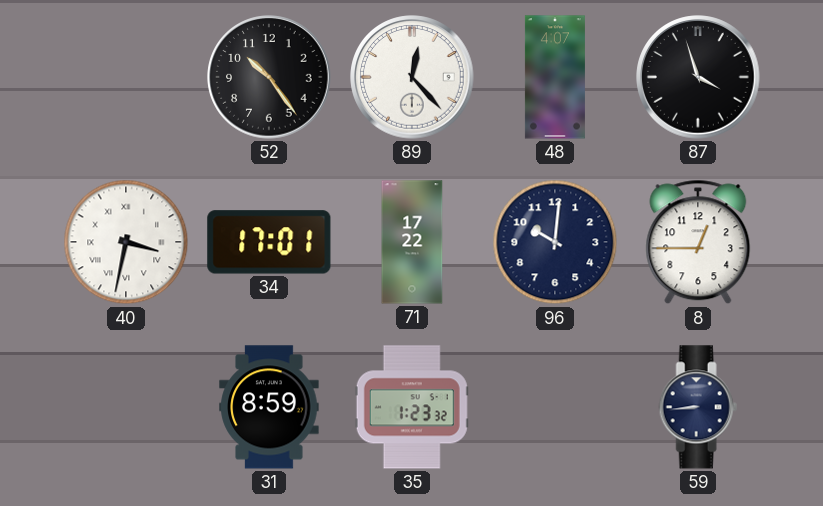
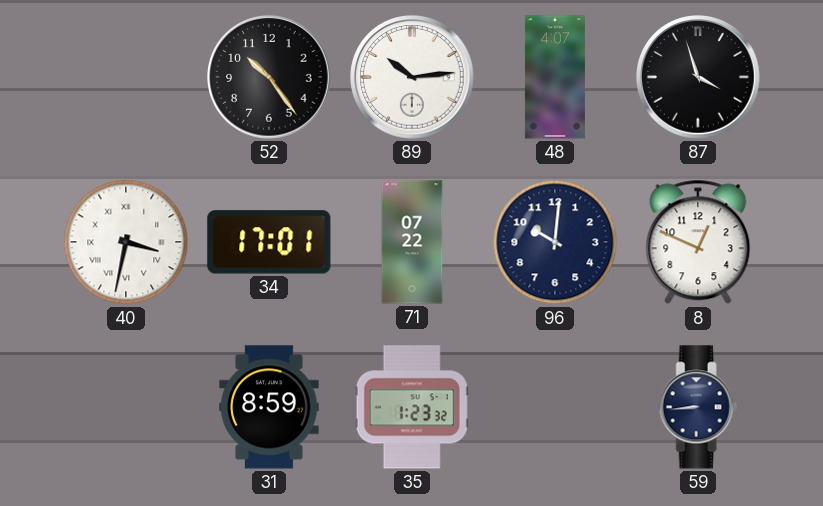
89: 12:23 -> 10:14
71: 17:22 -> 07:22
8: 12:45 -> 12:49
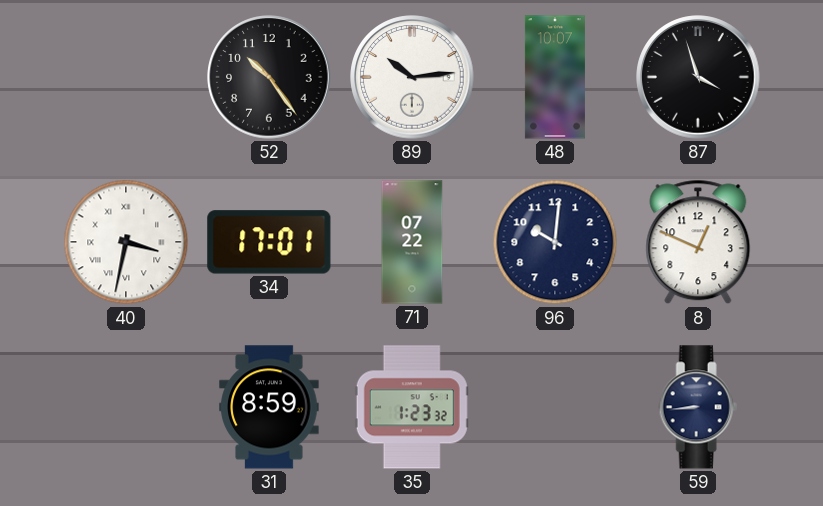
48: 4:07 -> 10:07
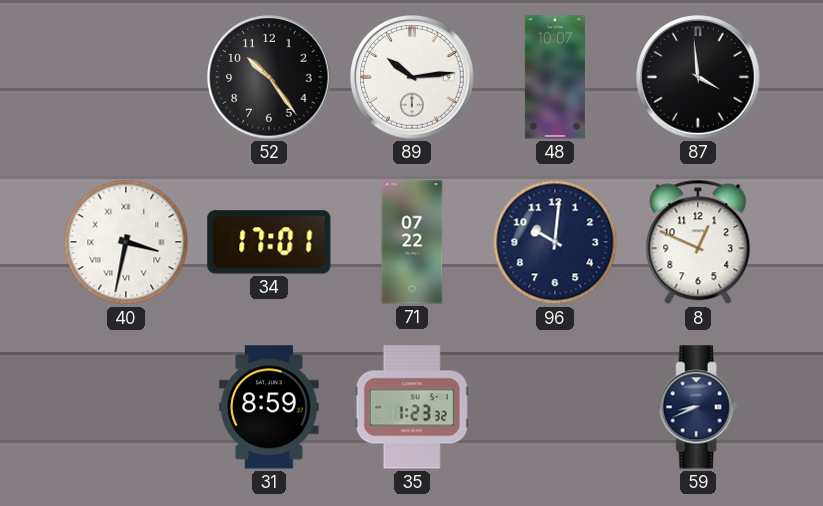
87: 3:57 -> 3:59
59: 8:44 -> 8:41
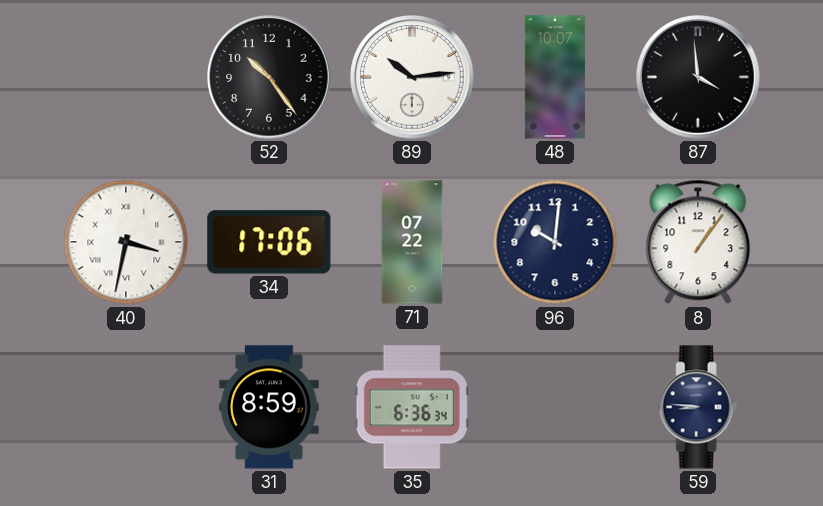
34: 17:01 -> 17:06
8: 12:49 -> 1:06
35: 1:23 -> 6:36
59: 8:41 -> 8:46
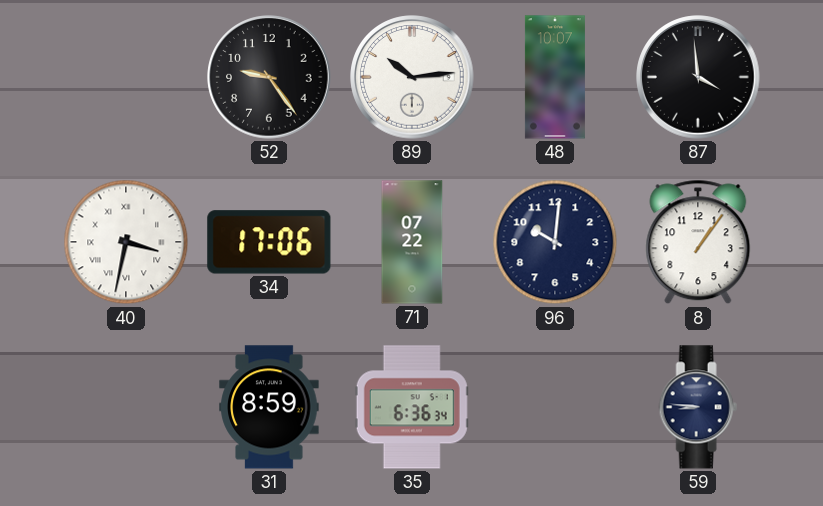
52: 10:24 -> 9:24
